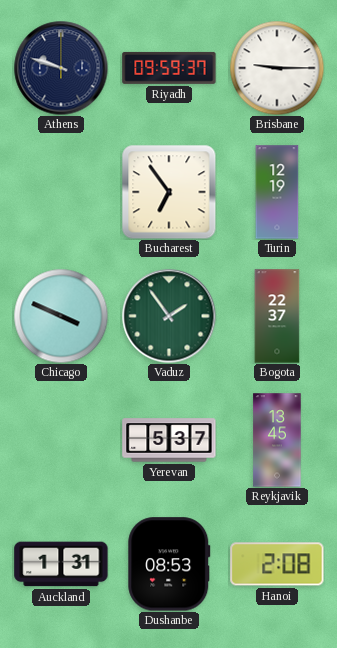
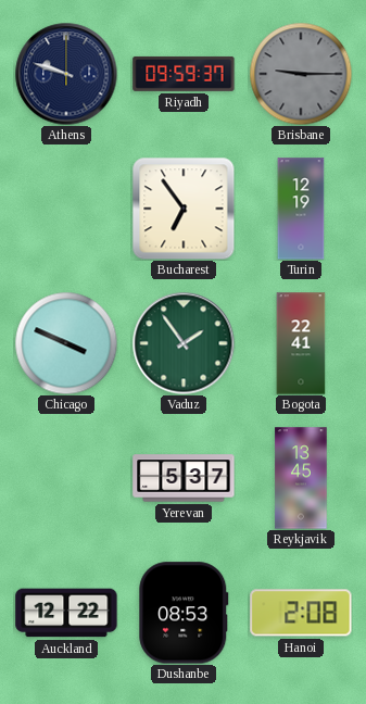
Brisbane dial: white -> grey
Bogota: 22:37 -> 22:41
Auckland: 1:31 -> 12:22
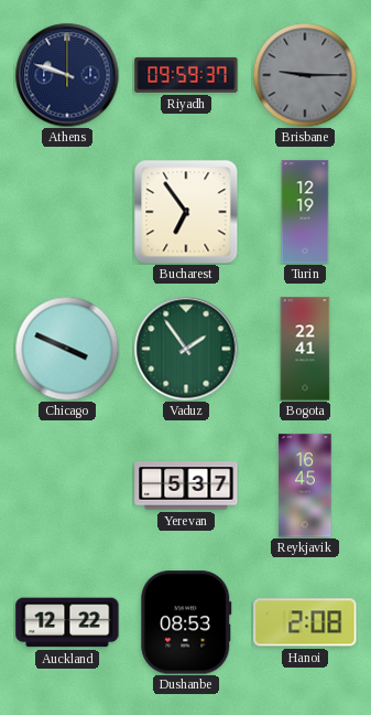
Reykjavik: 13:45 -> 16:45
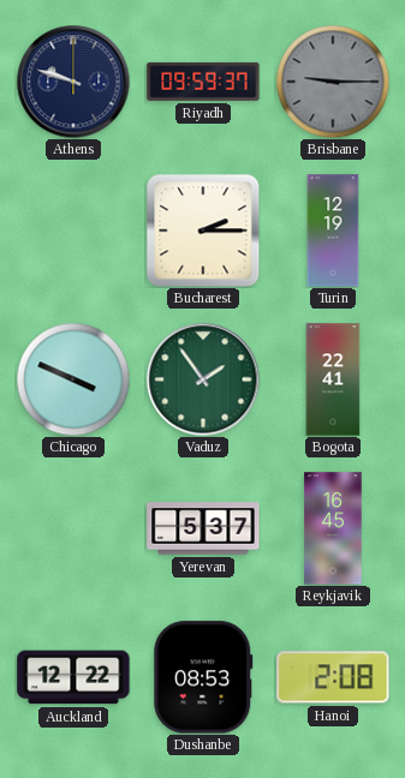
Bucharest: 6:54 -> 2:15
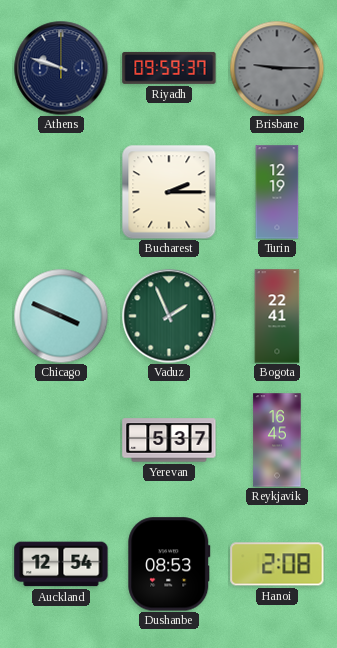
Vaduz: 1:54 -> 1:56
Auckland: 12:22 -> 12:54
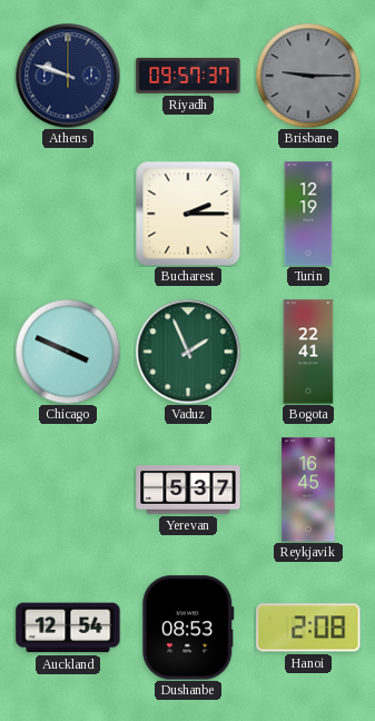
Riyadh: 09:59 -> 09:57
